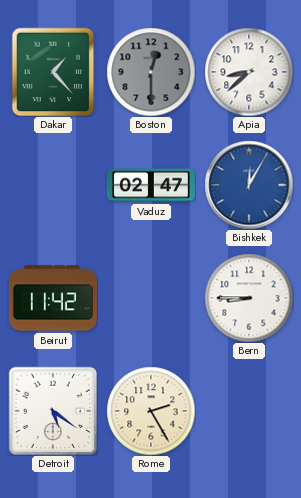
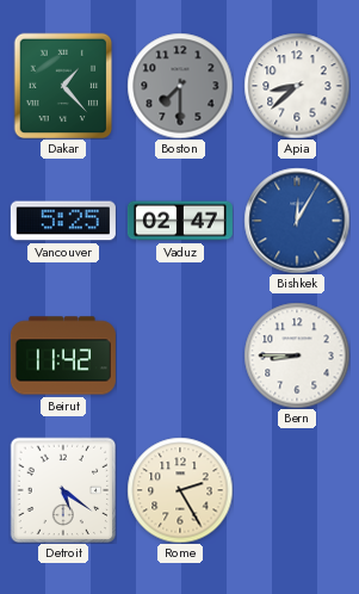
Boston: 12:30 -> 7:30
Vancouver: none -> 5:25
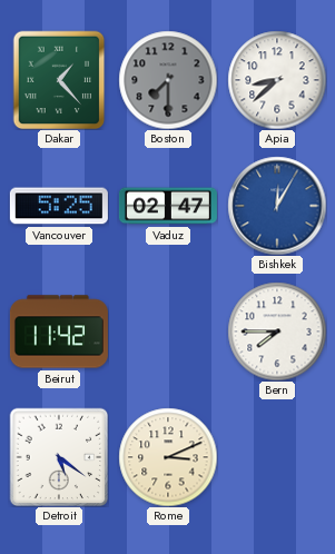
Bern: 8:45 -> 7:45
Rome: 2:25 -> 3:11
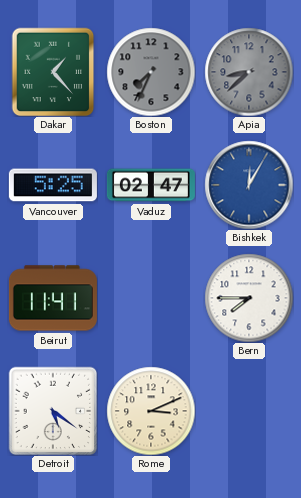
Boston: 7:30 -> 7:34
Apia dial: white -> grey
Beirut: 11:42 -> 11:41
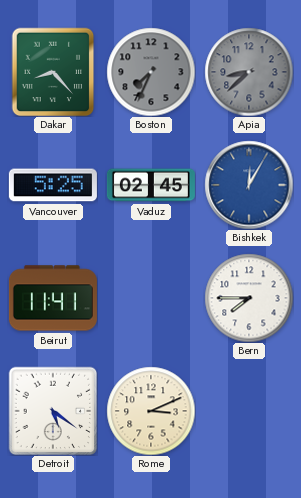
Dakar: 1:23 -> 8:23
Vaduz: 02:47 -> 02:45
